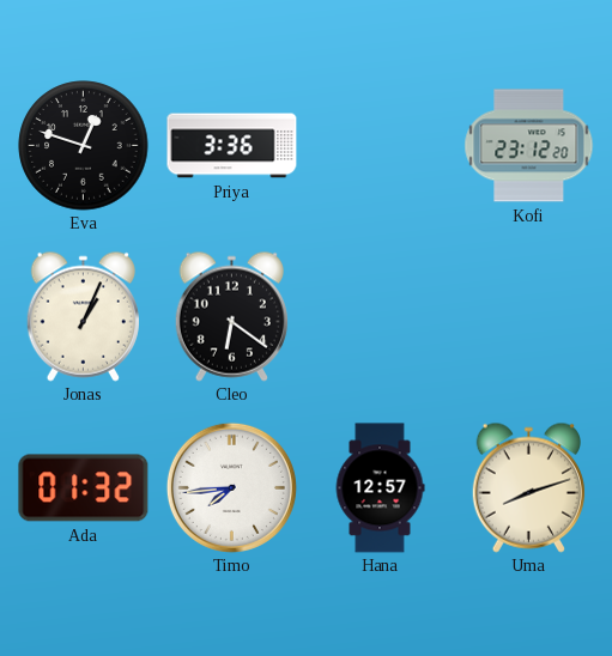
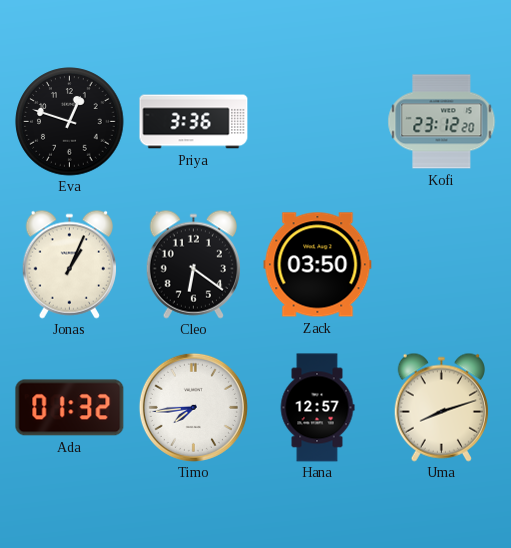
Zack: none -> 03:50
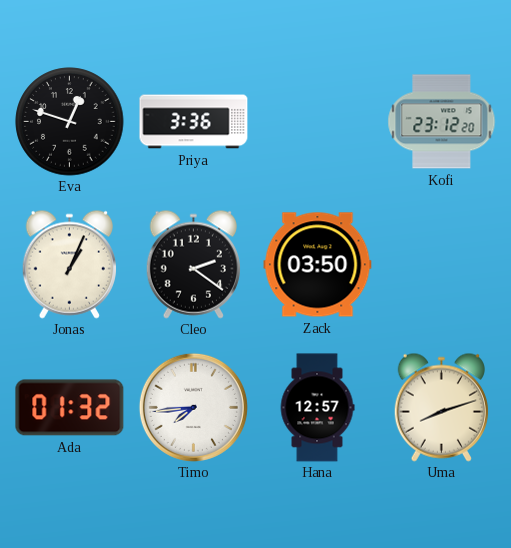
Cleo: 6:21 -> 2:21
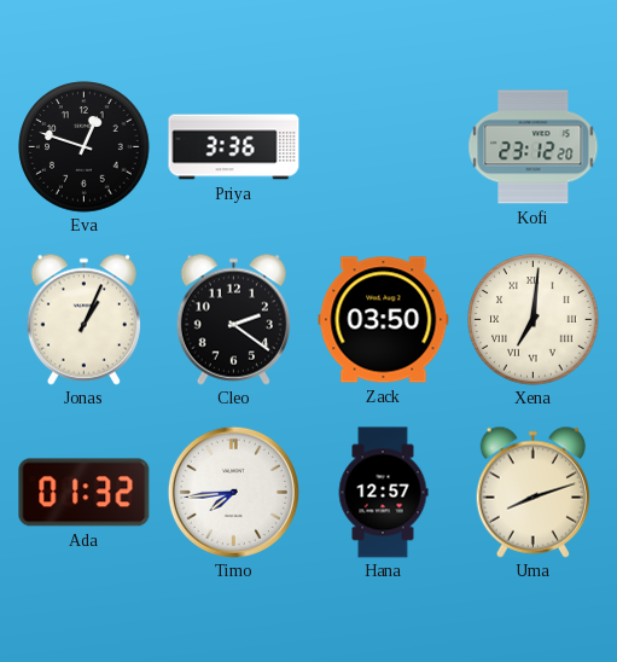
Xena: none -> 7:01
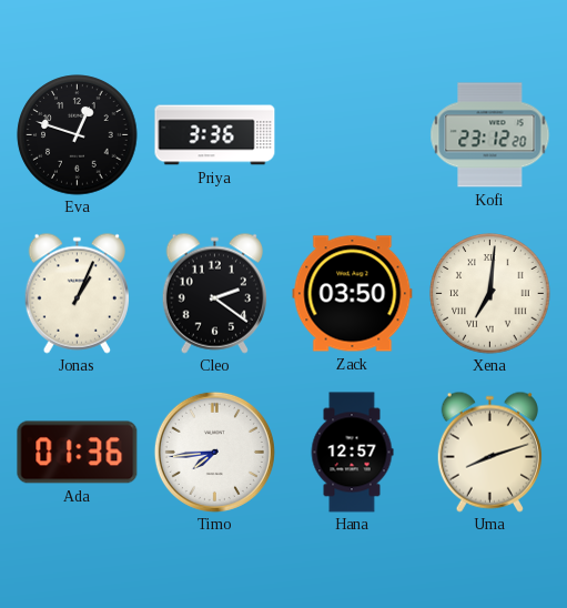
Ada: 01:32 -> 01:36
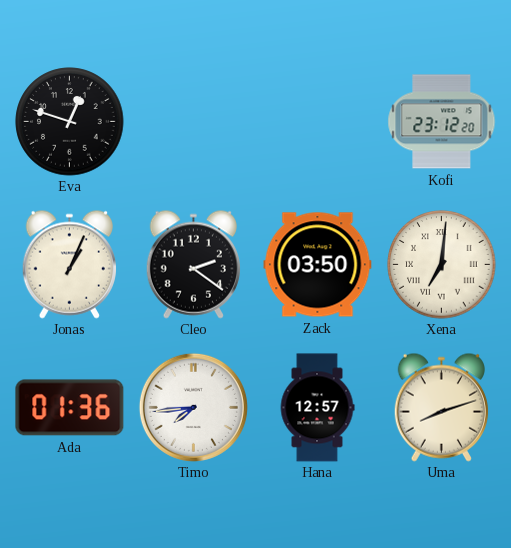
Priya: 3:36 -> none
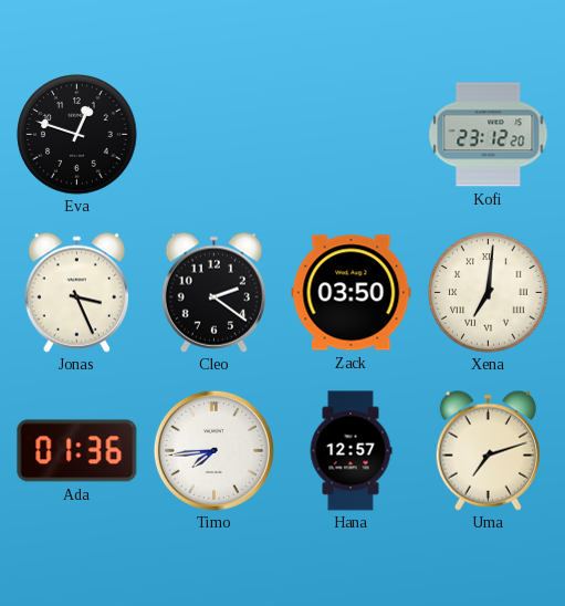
Jonas: 1:04 -> 3:26
Uma: 8:12 -> 7:12
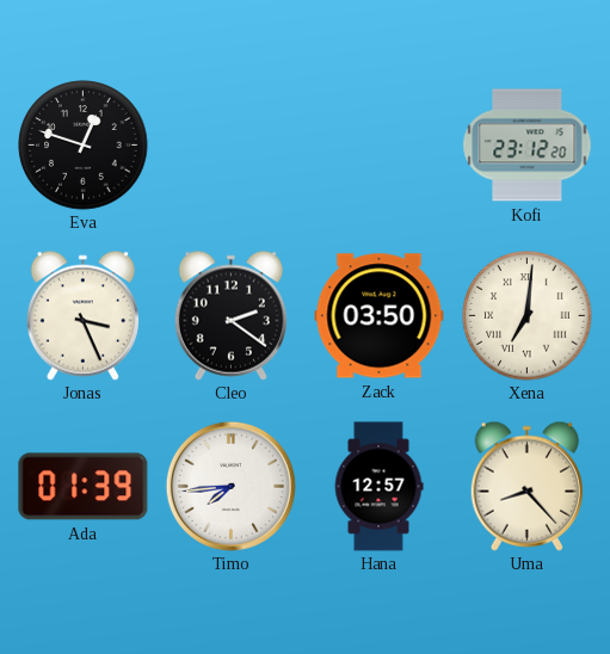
Ada: 01:36 -> 01:39
Uma: 7:12 -> 8:23
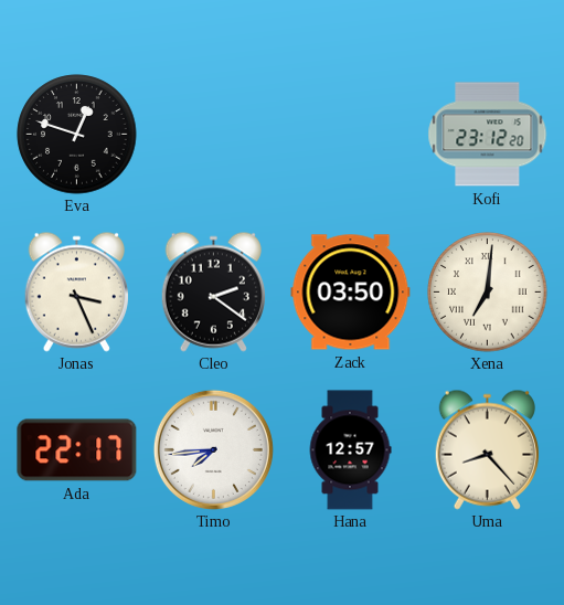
Ada: 01:39 -> 22:17
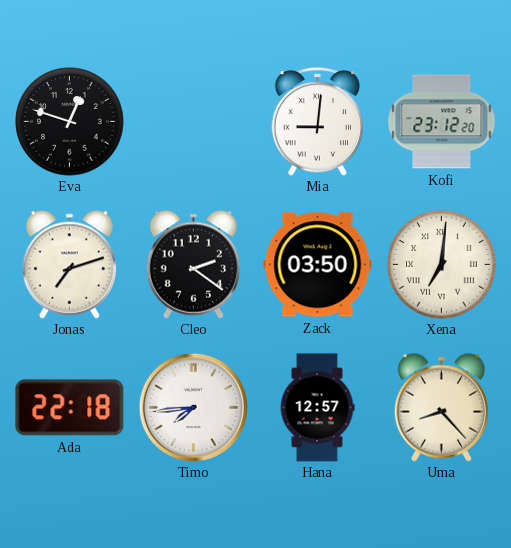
Mia: none -> 9:01
Jonas: 3:26 -> 7:12
Ada: 22:17 -> 22:18
